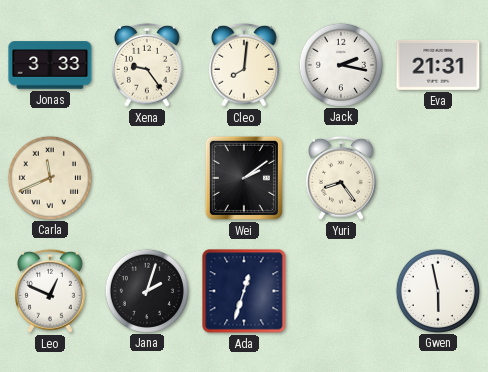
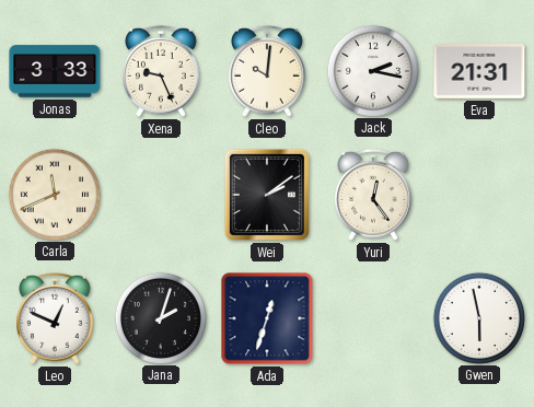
Xena: 9:24 -> 9:26
Cleo: 8:01 -> 10:01
Yuri: 8:24 -> 12:24
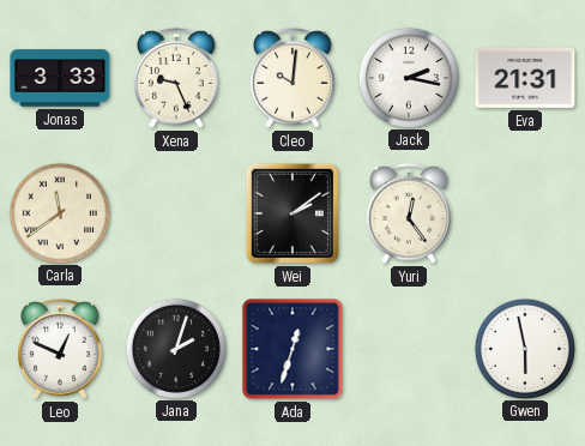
Carla: 11:41 -> 11:39
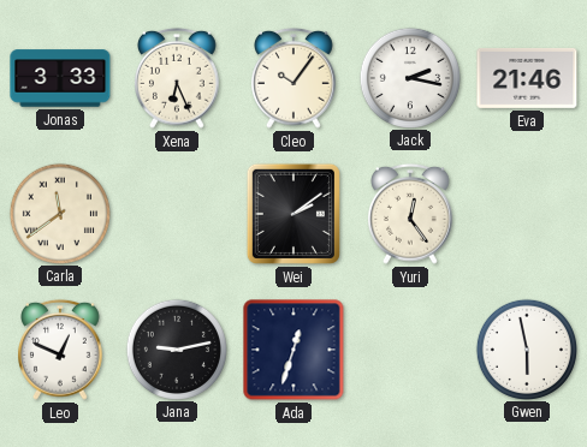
Xena: 9:26 -> 6:26
Cleo: 10:01 -> 10:06
Eva: 21:31 -> 21:46
Jana: 2:03 -> 9:13
